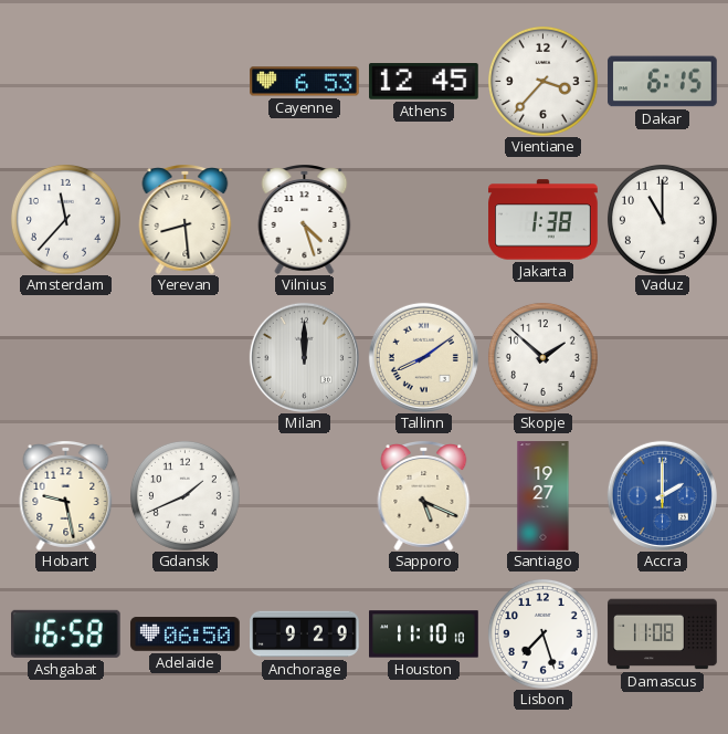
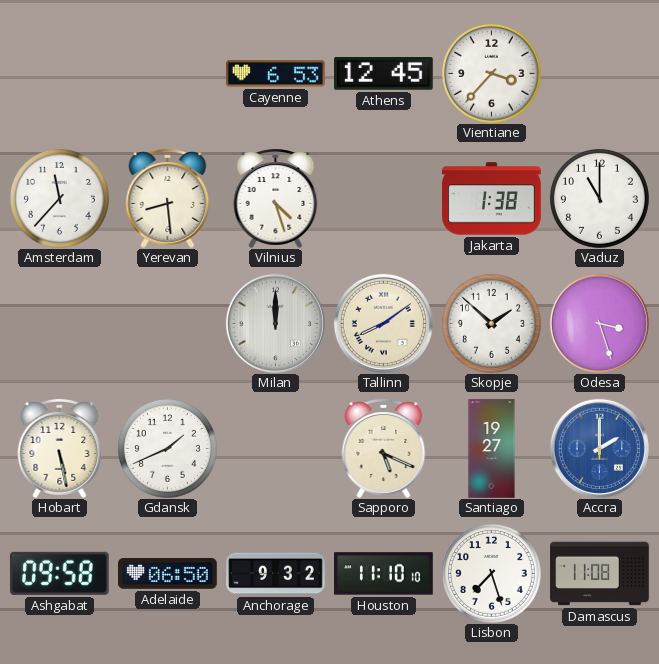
Dakar: 6:15 -> none
Odesa: none -> 3:27
Hobart: 9:28 -> 5:28
Ashgabat: 16:58 -> 09:58
Anchorage: 9:29 -> 9:32
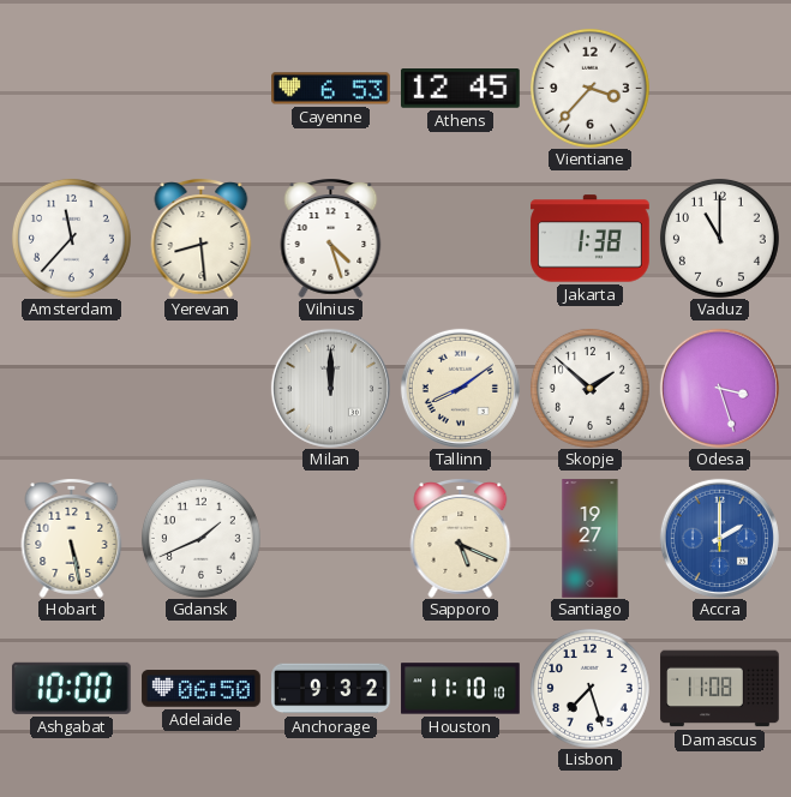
Ashgabat: 09:58 -> 10:00
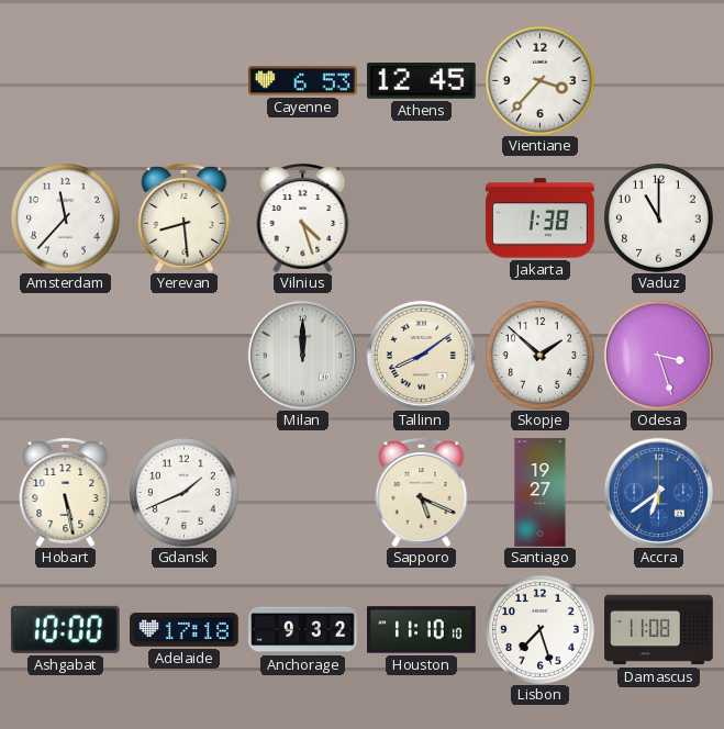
Accra: 2:00 -> 6:39
Adelaide: 06:50 -> 17:18
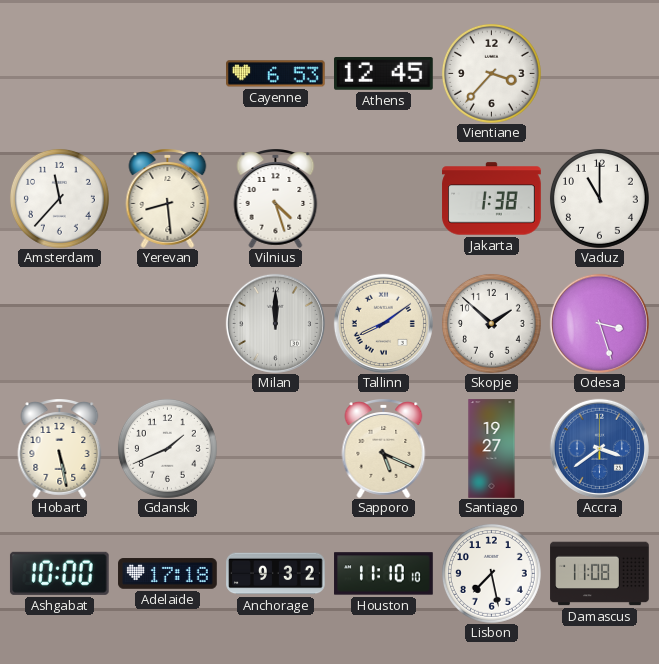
Accra: 6:39 -> 3:39
Lisbon: 7:27 -> 7:28
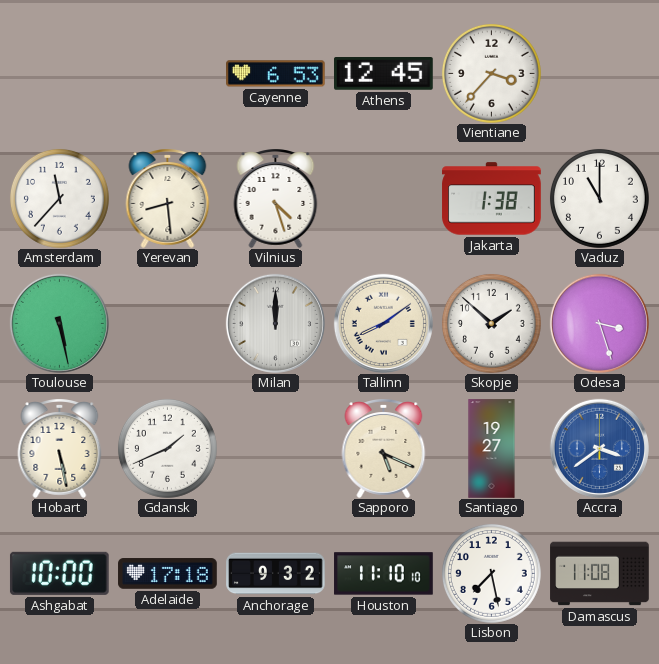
Toulouse: none -> 5:28
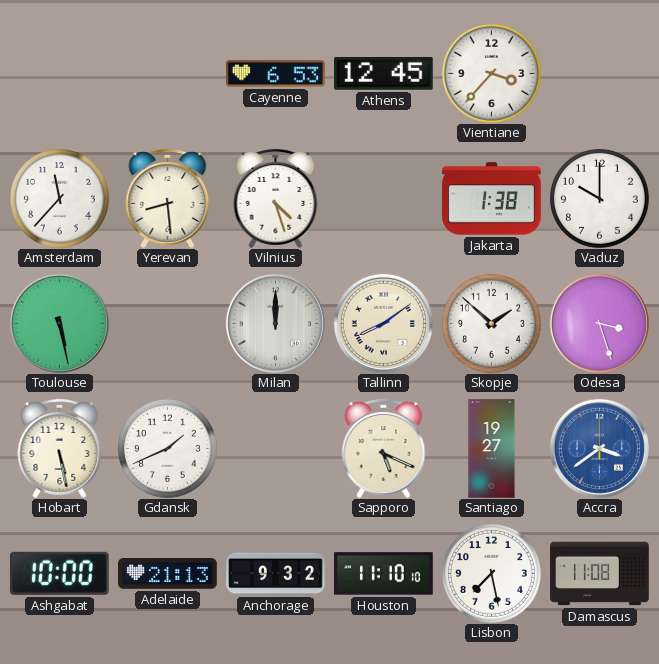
Vaduz: 11:00 -> 10:00
Adelaide: 17:18 -> 21:13
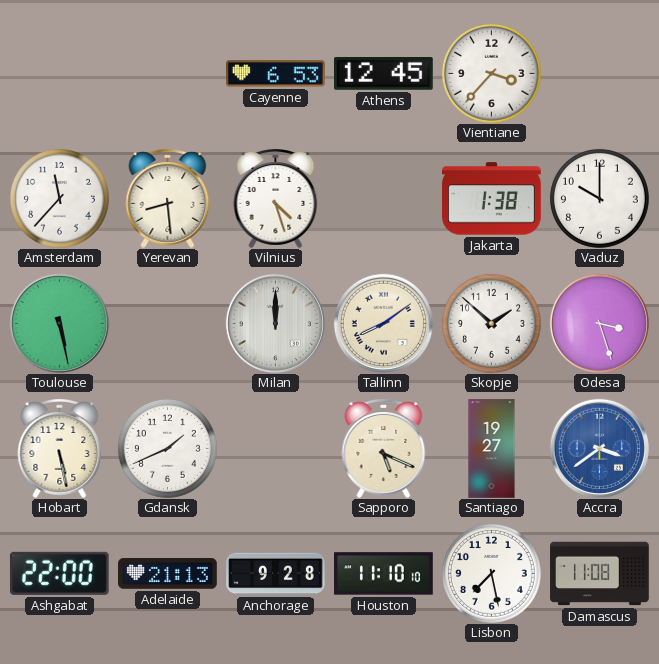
Ashgabat: 10:00 -> 22:00
Anchorage: 9:32 -> 9:28
